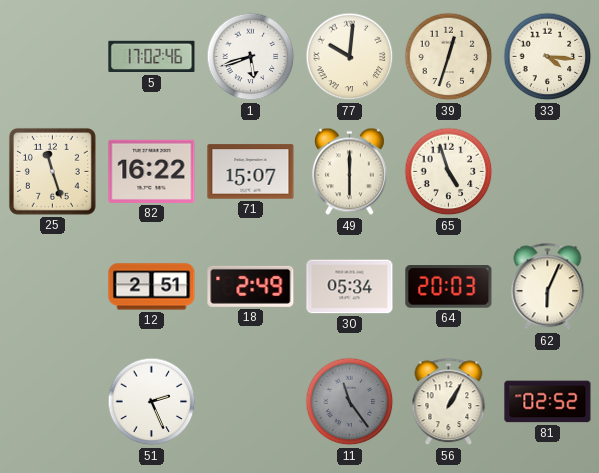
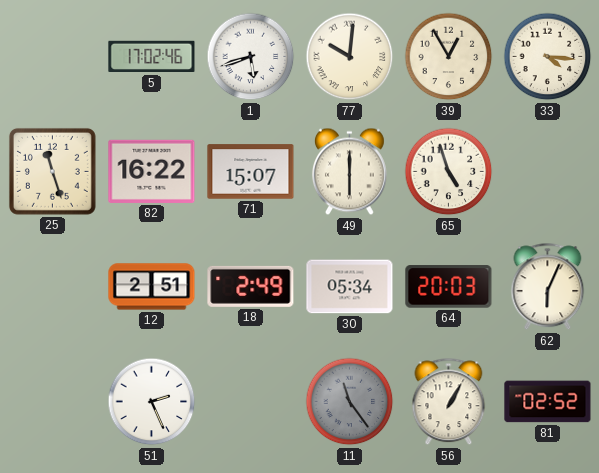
39: 12:33 -> 12:55
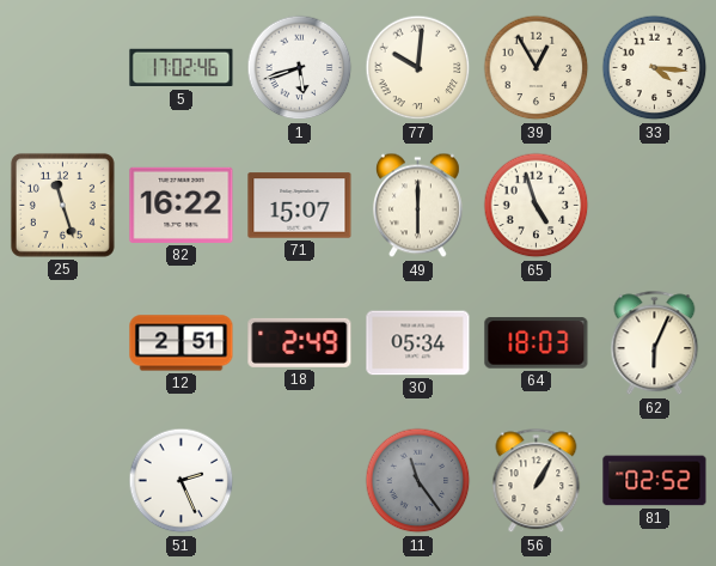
64: 20:03 -> 18:03
